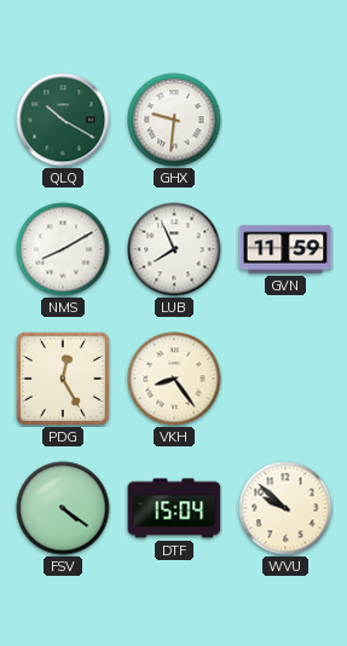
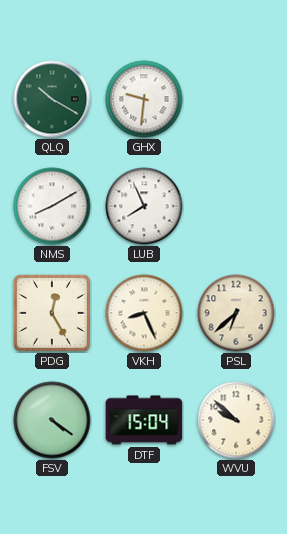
GVN: 11:59 -> none
VKH: 8:24 -> 8:26
PSL: none -> 6:38
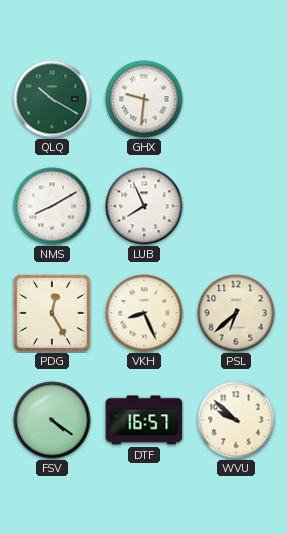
DTF: 15:04 -> 16:57
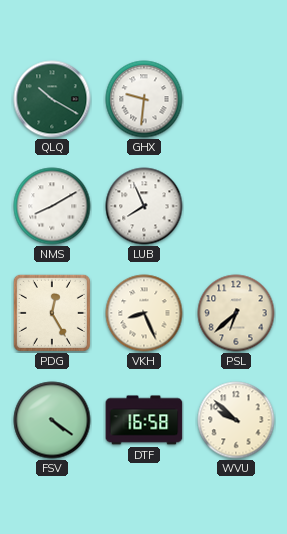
DTF: 16:57 -> 16:58
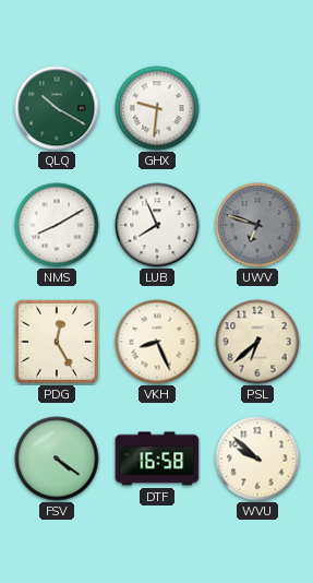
UWV: none -> 6:48
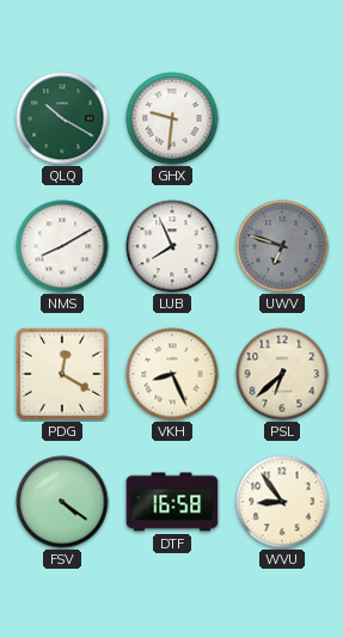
PDG: 12:25 -> 12:20
WVU: 9:52 -> 8:54
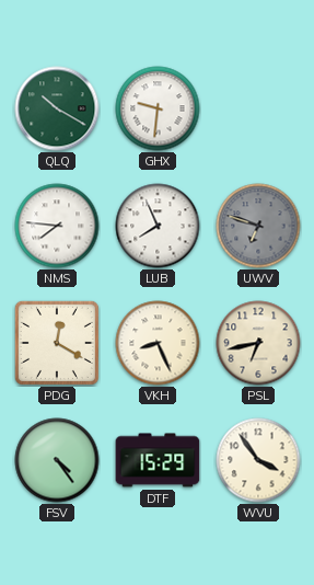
NMS: 8:10 -> 7:46
PSL: 6:38 -> 6:43
FSV: 4:21 -> 4:24
DTF: 16:58 -> 15:29
WVU: 8:54 -> 3:54
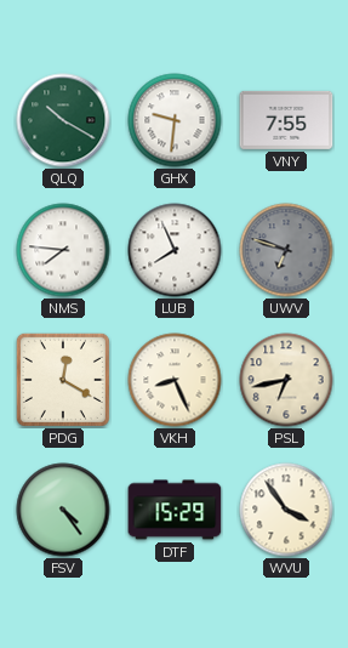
VNY: none -> 7:55
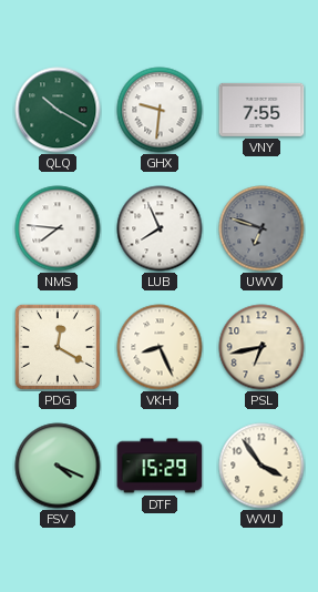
FSV: 4:24 -> 4:19
